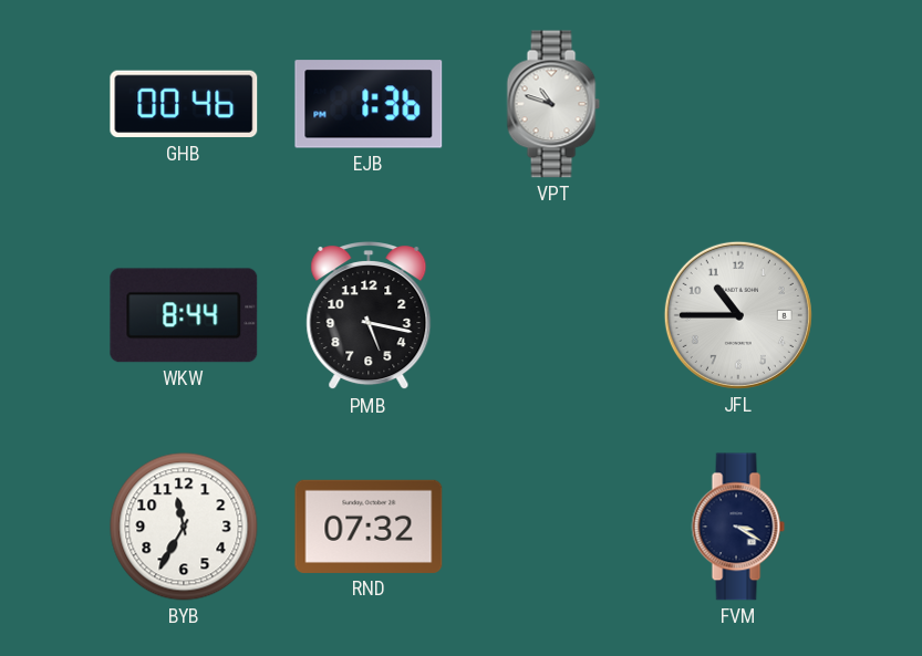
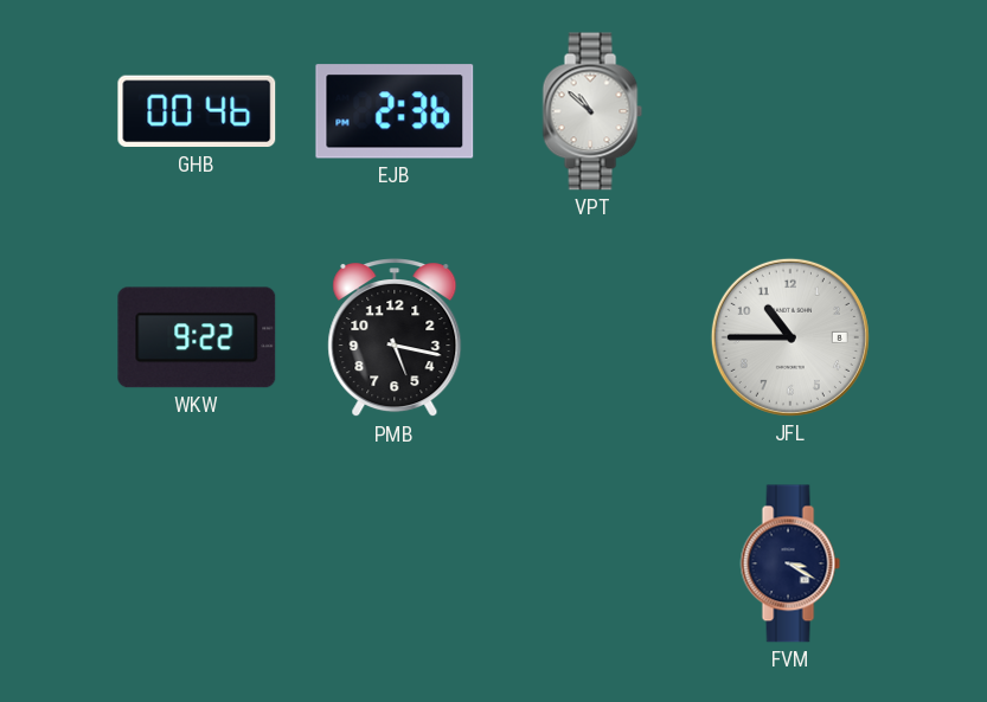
EJB: 1:36 -> 2:36
VPT: 10:48 -> 10:52
WKW: 8:44 -> 9:22
BYB: 11:35 -> none
RND: 07:32 -> none
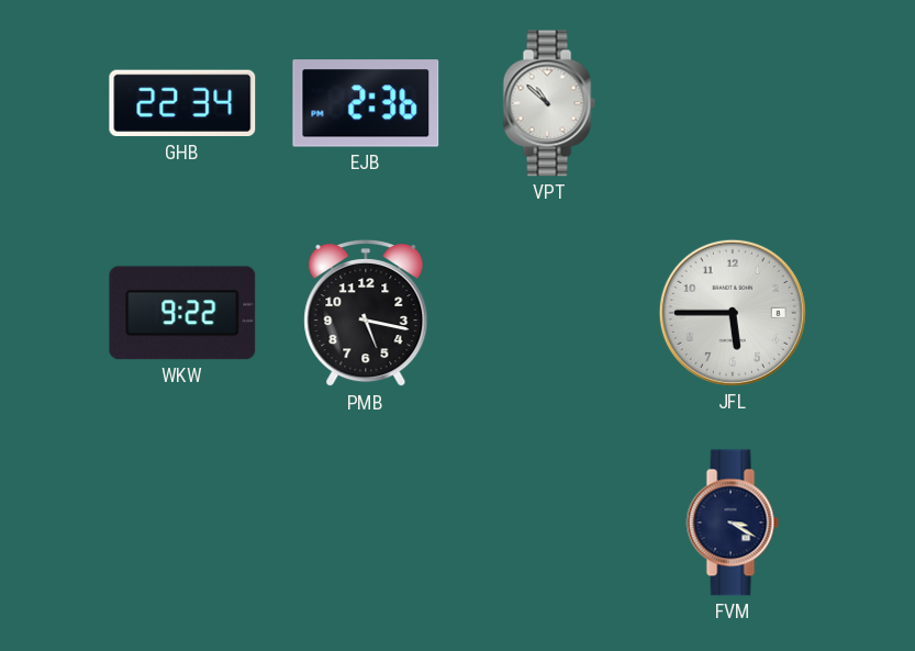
GHB: 00:46 -> 22:34
JFL: 10:45 -> 5:45
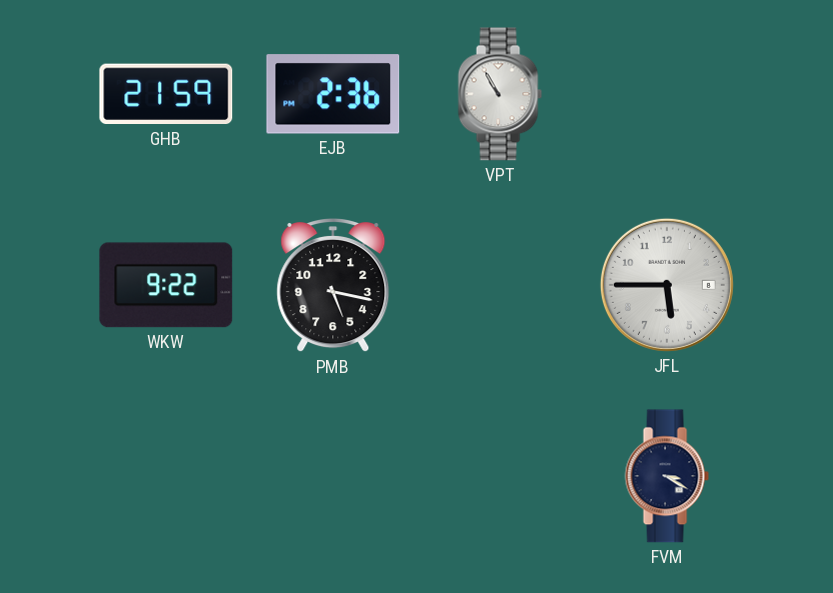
GHB: 22:34 -> 21:59
VPT: 10:52 -> 10:55
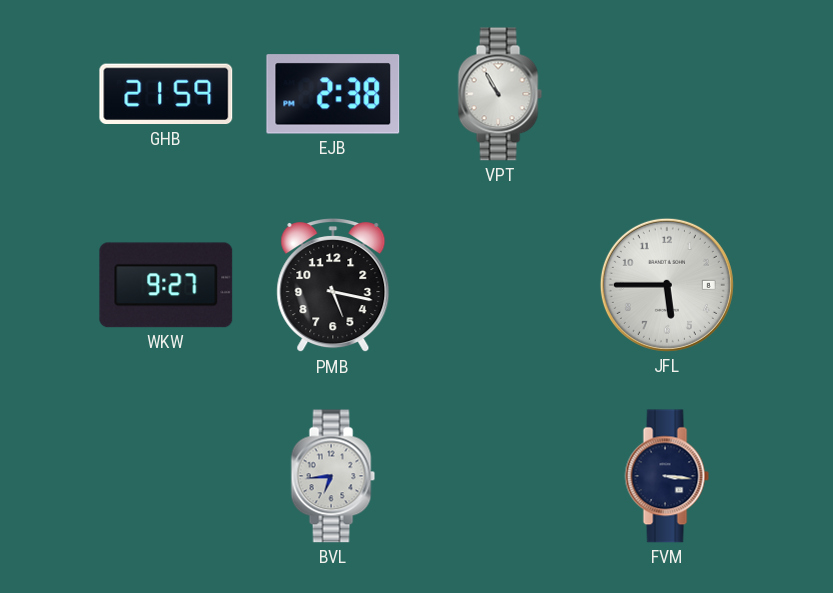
EJB: 2:36 -> 2:38
WKW: 9:22 -> 9:27
BVL: none -> 6:44
FVM: 3:20 -> 3:16
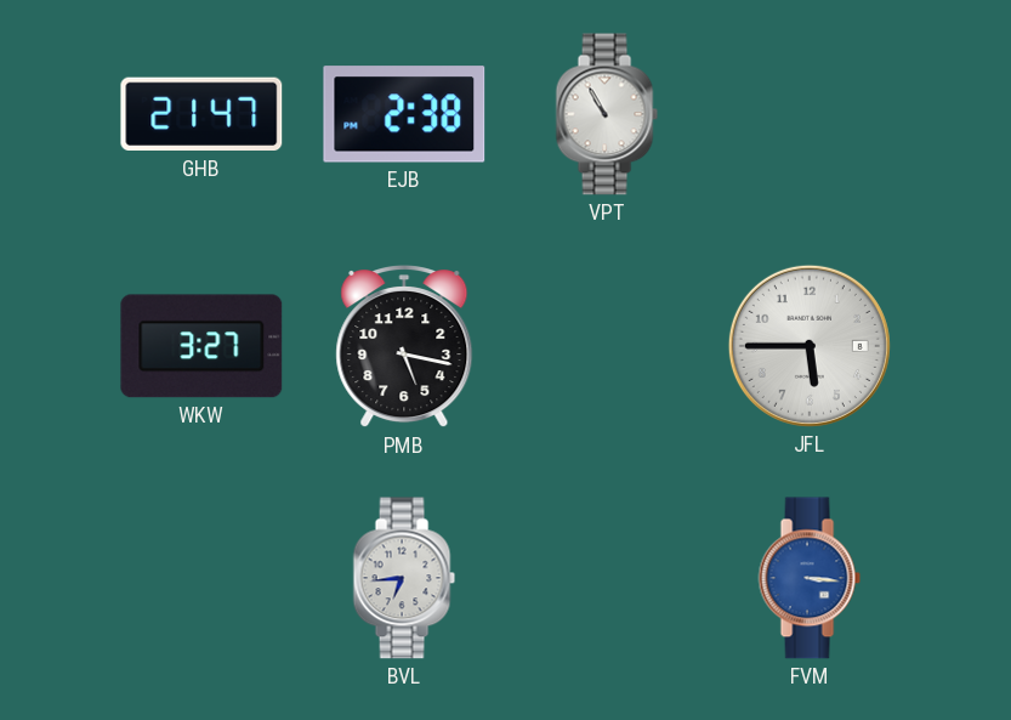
GHB: 21:59 -> 21:47
WKW: 9:27 -> 3:27
FVM dial: navy -> blue
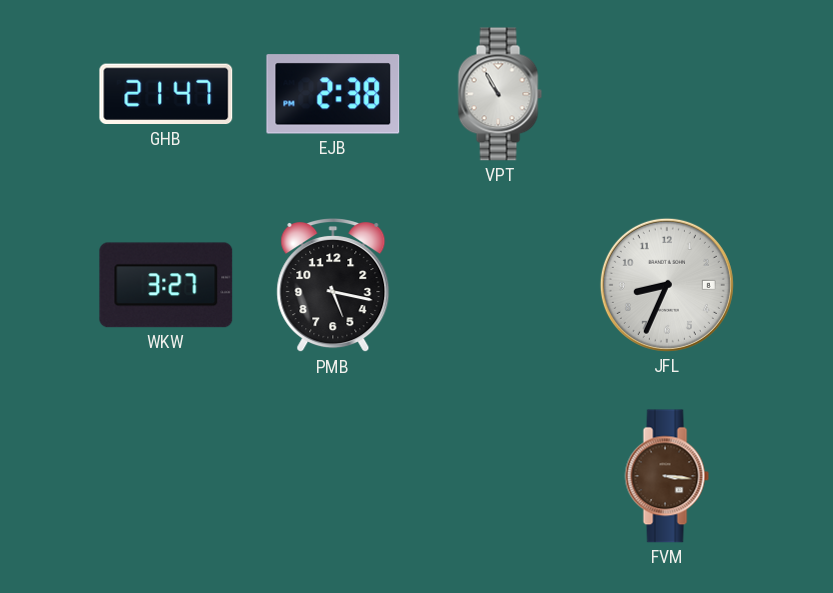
JFL: 5:45 -> 8:34
BVL: 6:44 -> none
FVM dial: blue -> brown
